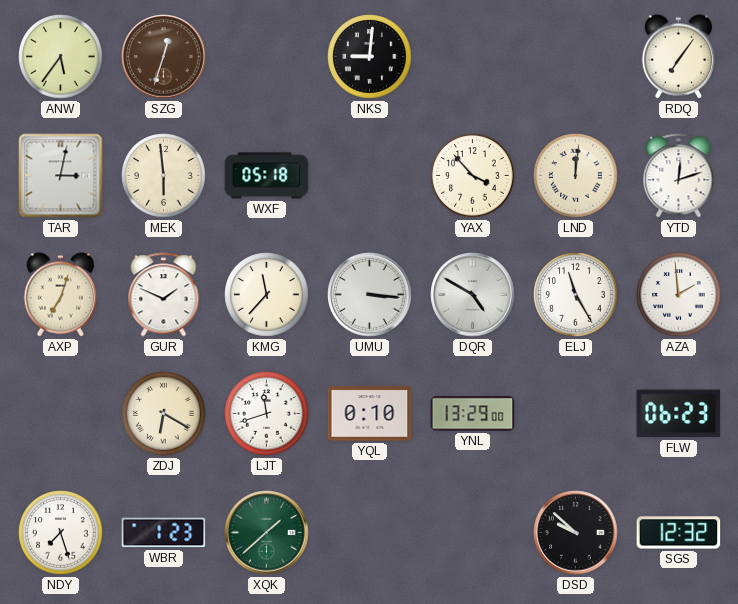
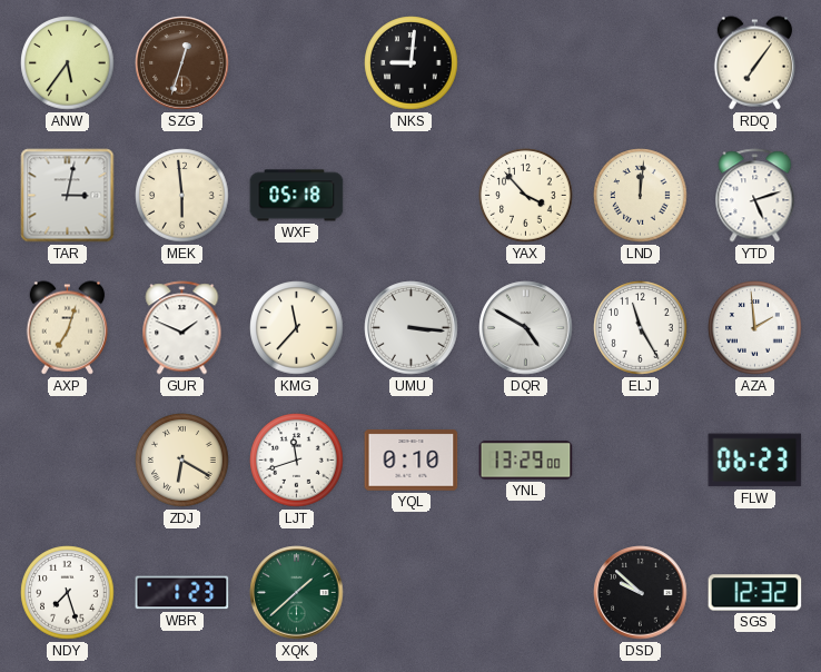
YTD: 12:12 -> 5:12
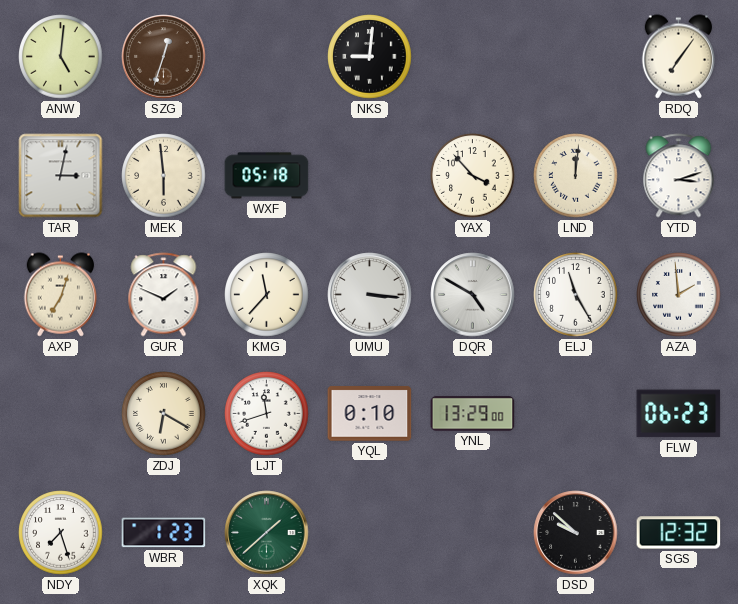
ANW: 5:36 -> 5:01
YTD: 5:12 -> 3:12
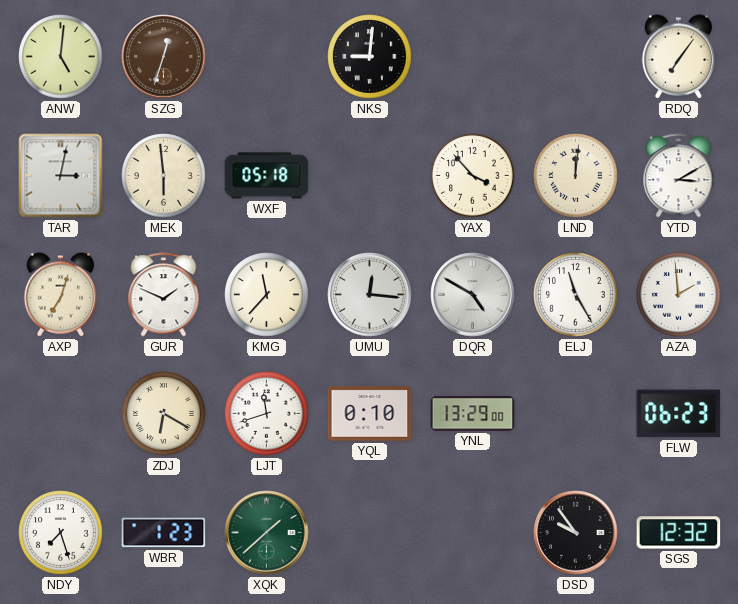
YTD: 3:12 -> 3:10
UMU: 3:16 -> 12:16
DSD: 9:52 -> 9:54
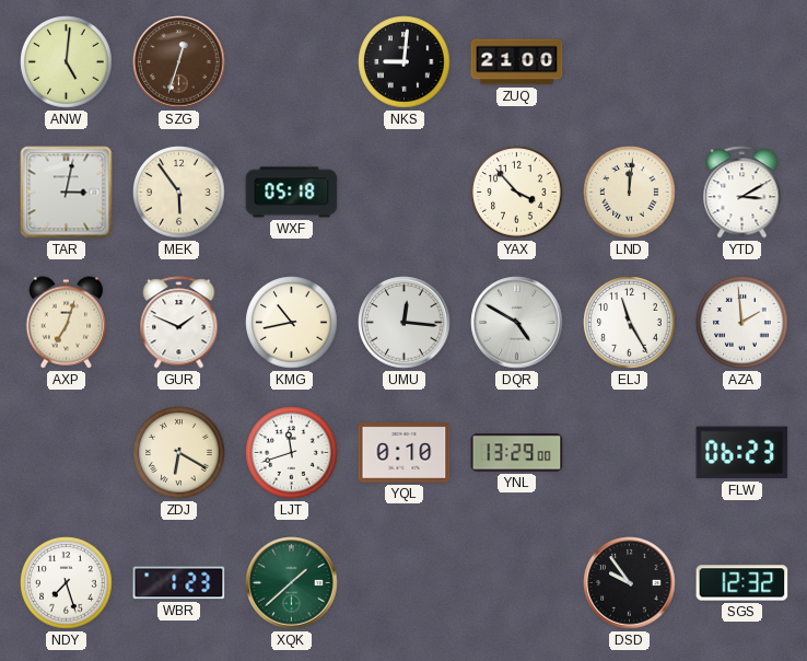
ZUQ: none -> 21:00
RDQ: 7:06 -> none
MEK: 5:59 -> 5:54
KMG: 11:37 -> 10:43
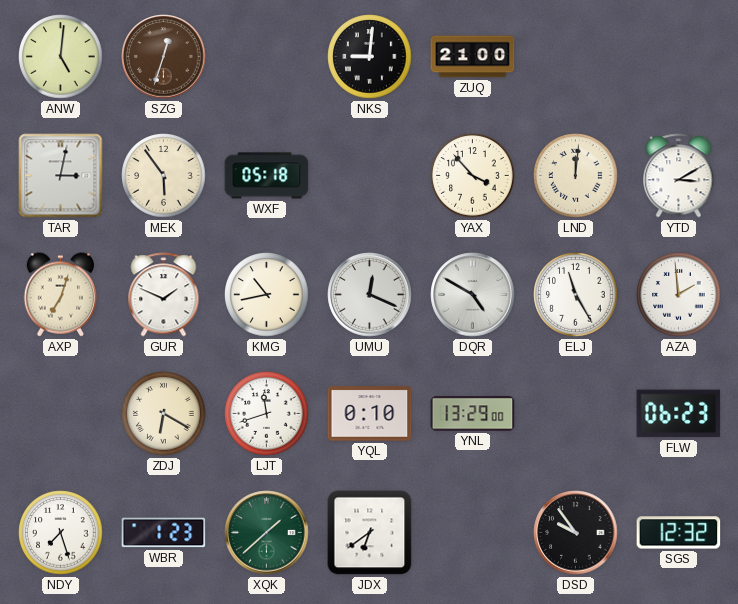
UMU: 12:16 -> 12:19
JDX: none -> 6:39
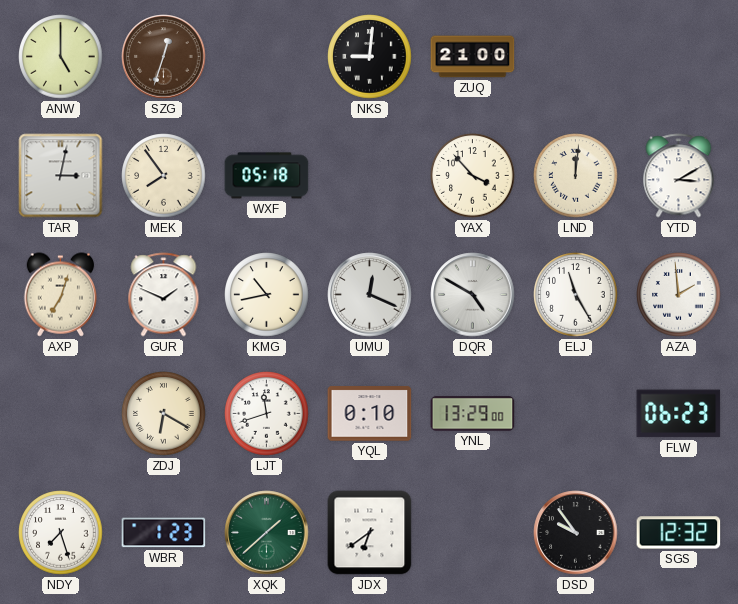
ANW: 5:01 -> 5:00
MEK: 5:54 -> 7:54
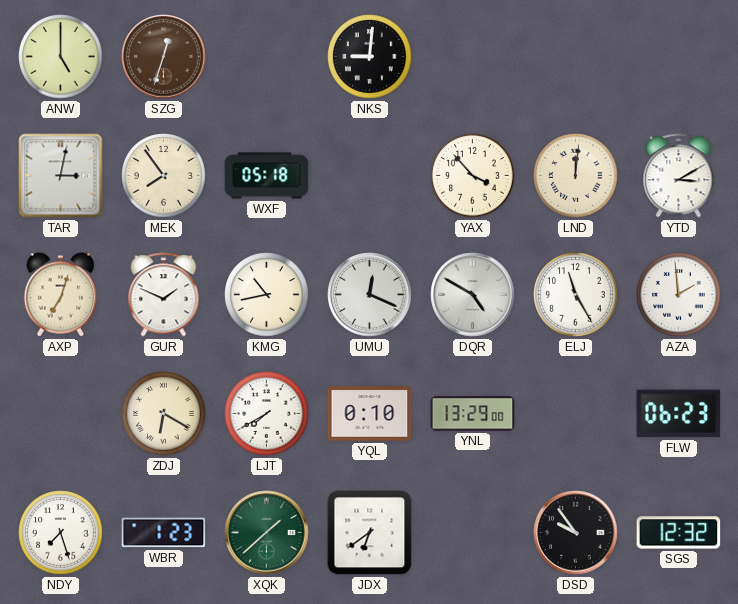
ZUQ: 21:00 -> none
LJT: 11:42 -> 7:40
